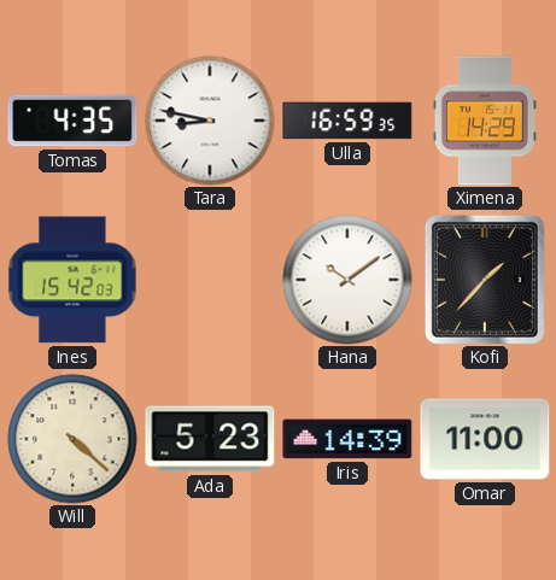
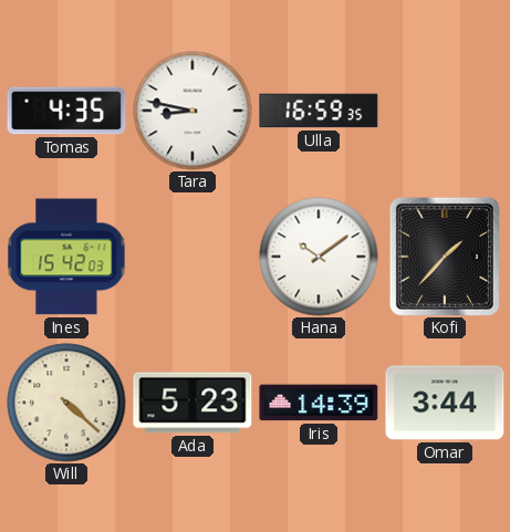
Ximena: 14:29 -> none
Omar: 11:00 -> 3:44
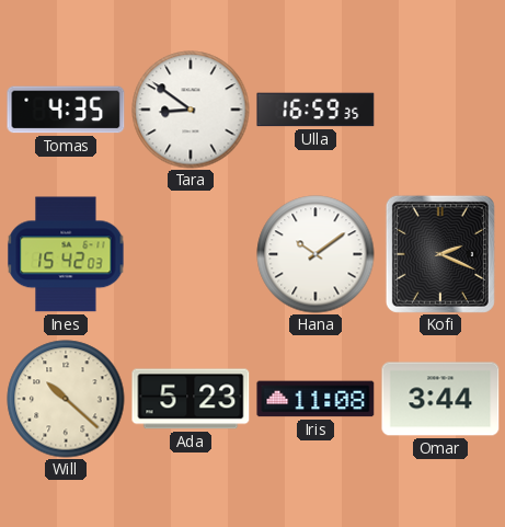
Tara: 8:47 -> 8:51
Kofi: 1:37 -> 2:19
Will: 4:22 -> 10:22
Iris: 14:39 -> 11:08
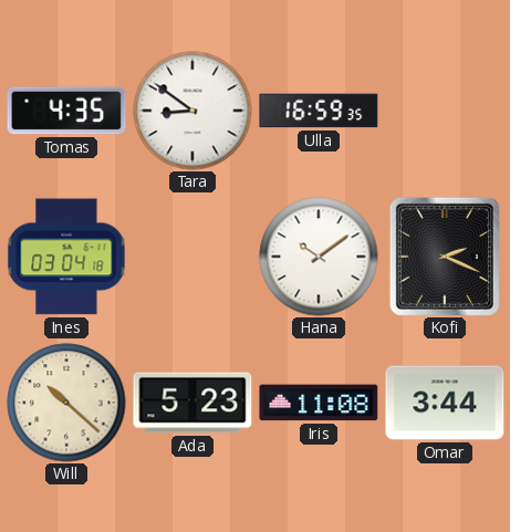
Ines: 15:42 -> 03:04
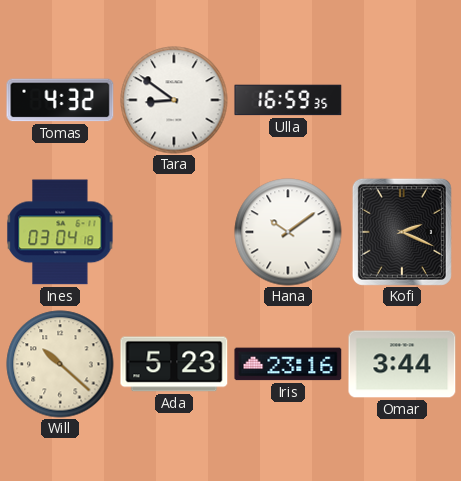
Tomas: 4:35 -> 4:32
Iris: 11:08 -> 23:16
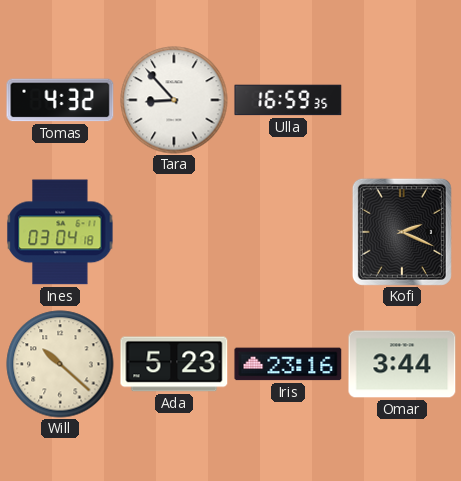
Tara: 8:51 -> 8:53
Hana: 10:09 -> none
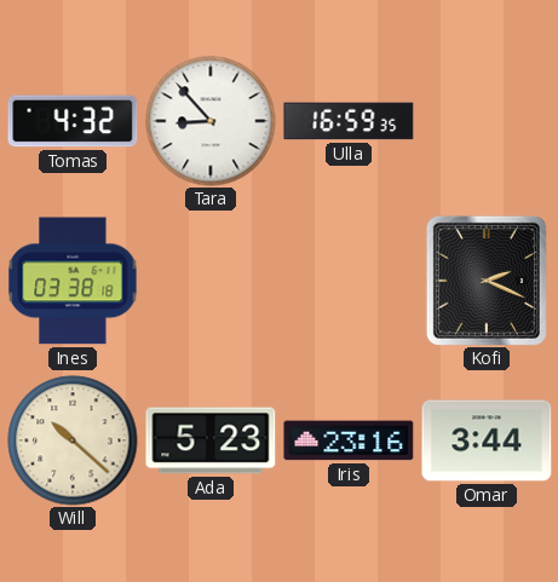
Ines: 03:04 -> 03:38
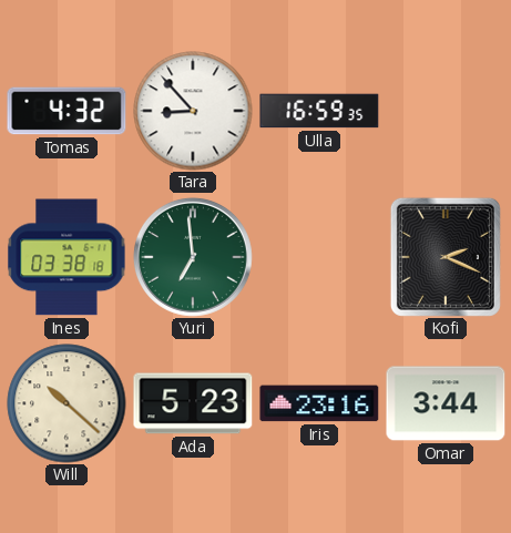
Yuri: none -> 6:59
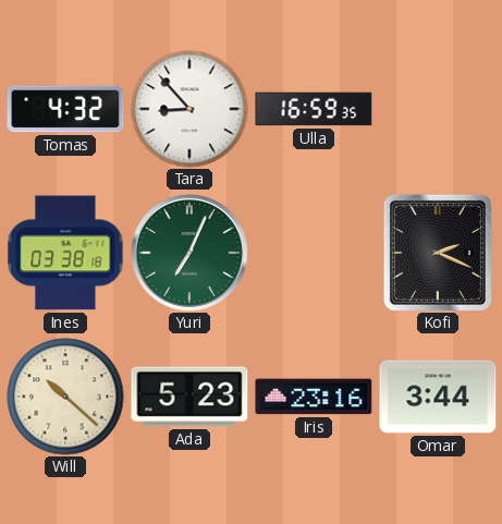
Yuri: 6:59 -> 7:04
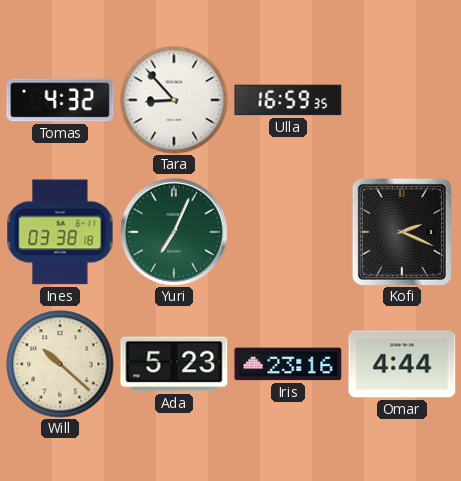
Omar: 3:44 -> 4:44
